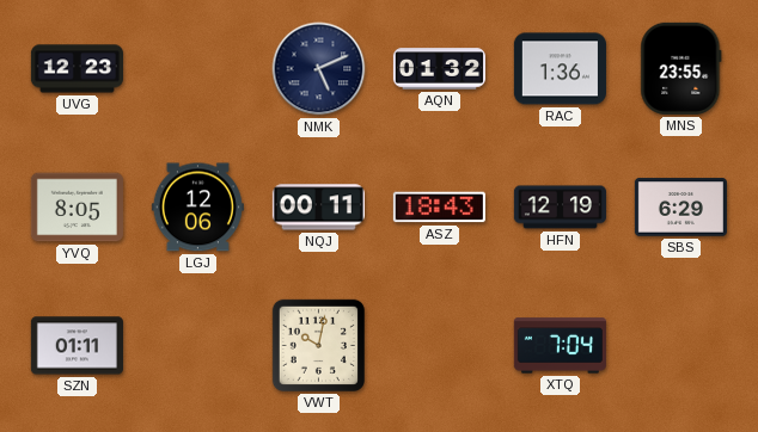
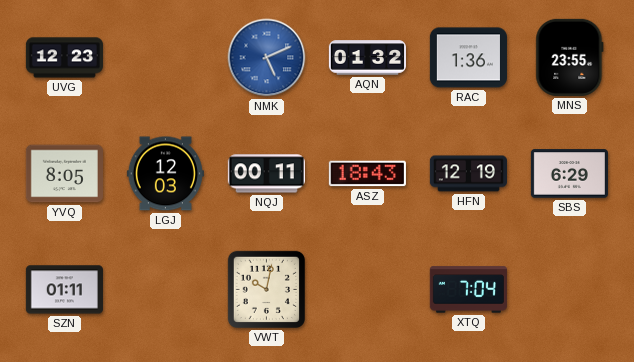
NMK dial: navy -> blue
LGJ: 12:06 -> 12:03
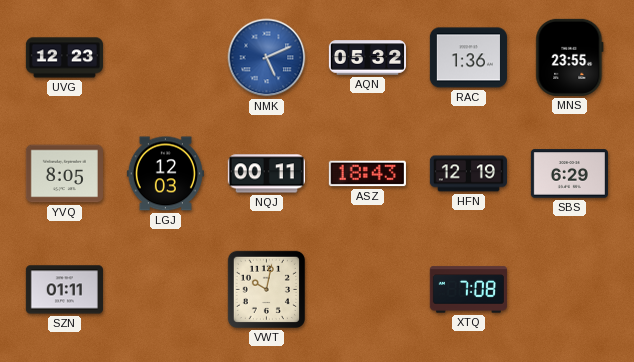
AQN: 01:32 -> 05:32
XTQ: 7:04 -> 7:08
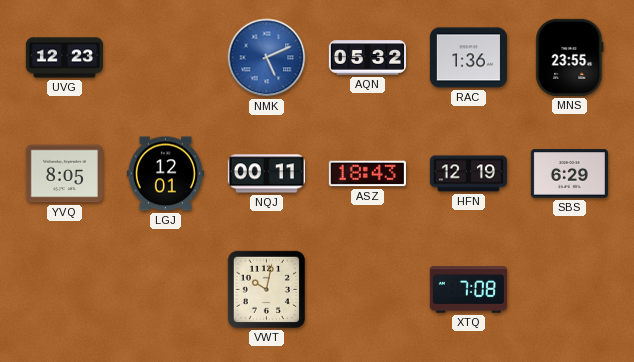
LGJ: 12:03 -> 12:01
SZN: 01:11 -> none
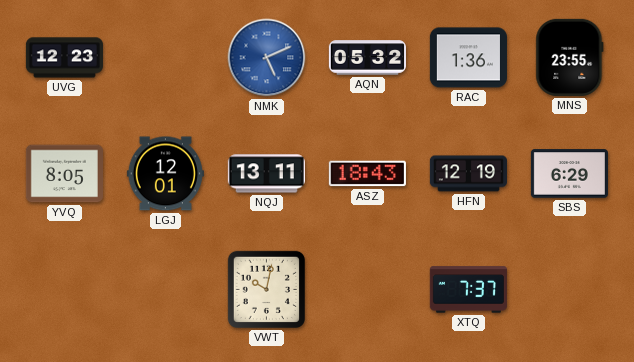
NQJ: 00:11 -> 13:11
XTQ: 7:08 -> 7:37
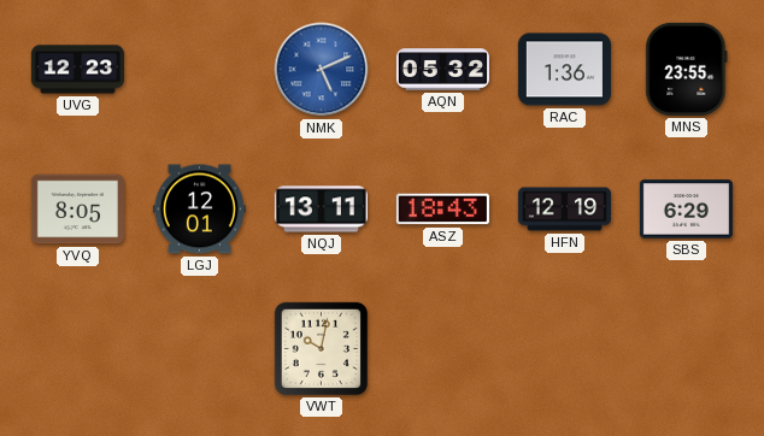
XTQ: 7:37 -> none
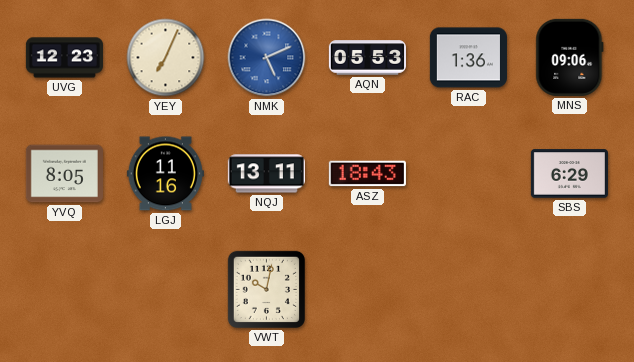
YEY: none -> 7:04
AQN: 05:32 -> 05:53
MNS: 23:55 -> 09:06
LGJ: 12:01 -> 11:16
HFN: 12:19 -> none
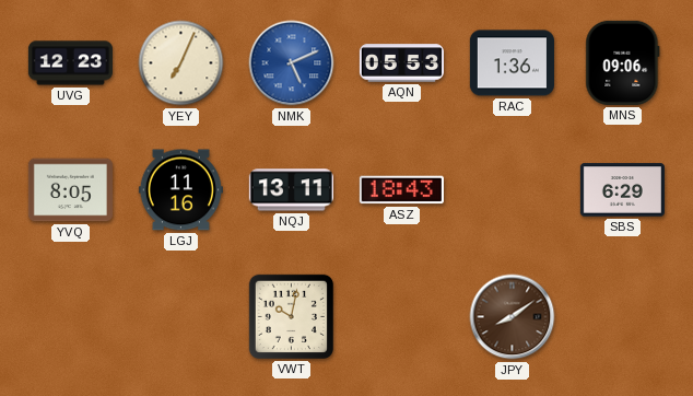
JPY: none -> 8:09
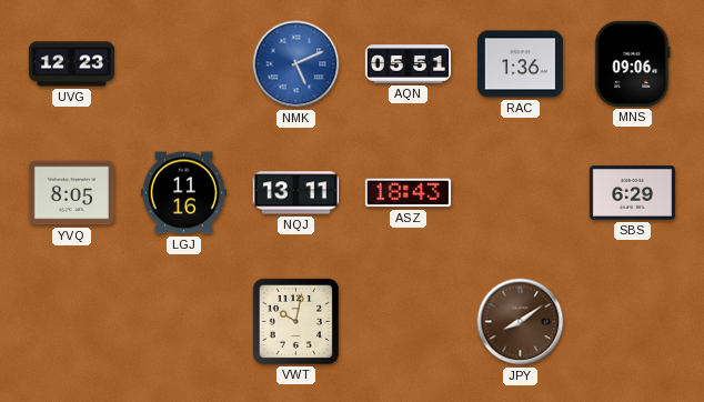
YEY: 7:04 -> none
AQN: 05:53 -> 05:51
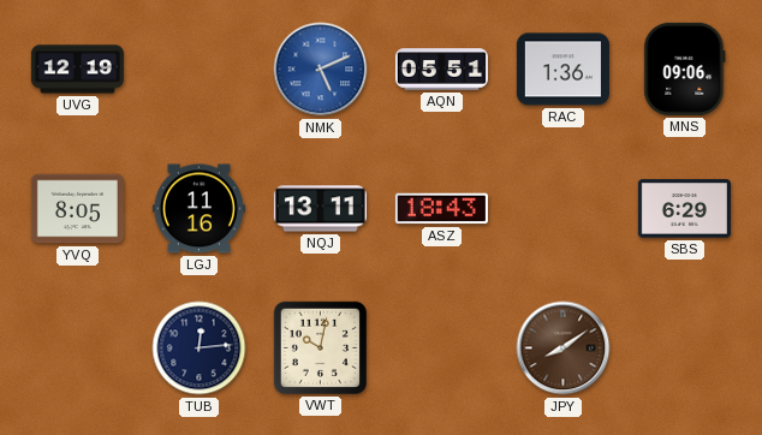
UVG: 12:23 -> 12:19
TUB: none -> 12:14
